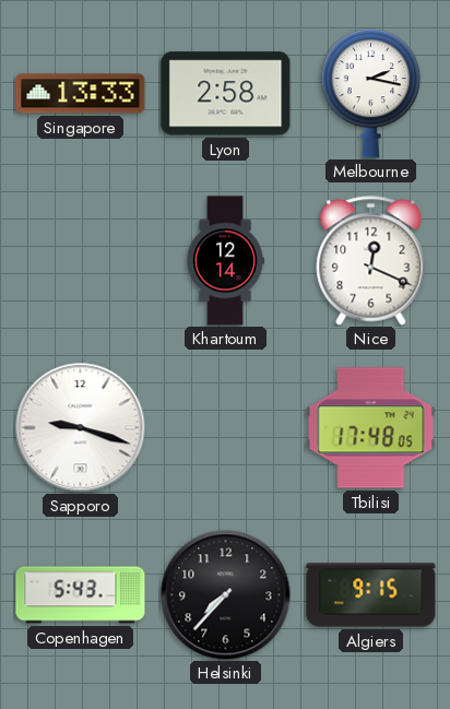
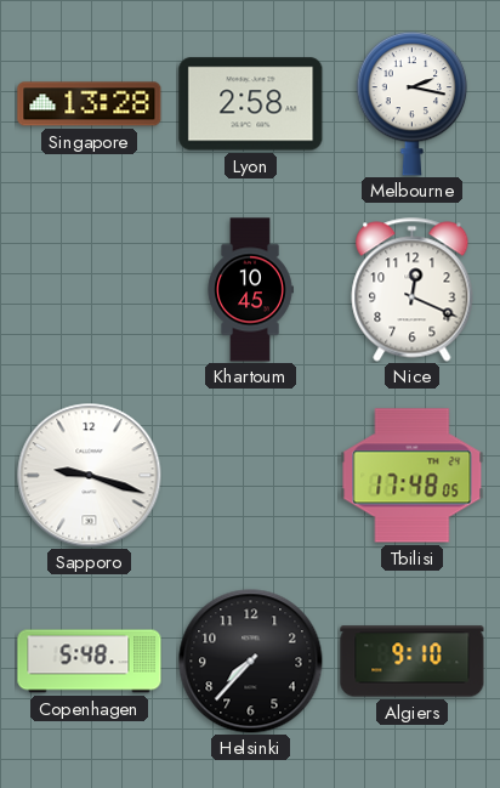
Singapore: 13:33 -> 13:28
Khartoum: 12:14 -> 10:45
Copenhagen: 5:43 -> 5:48
Algiers: 9:15 -> 9:10
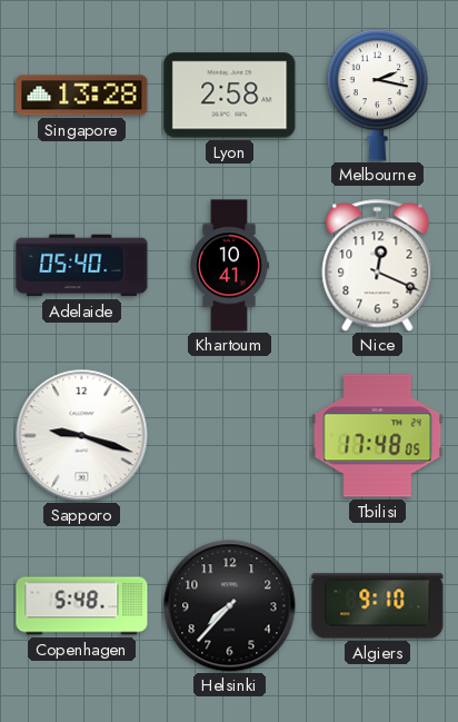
Adelaide: none -> 05:40
Khartoum: 10:45 -> 10:41
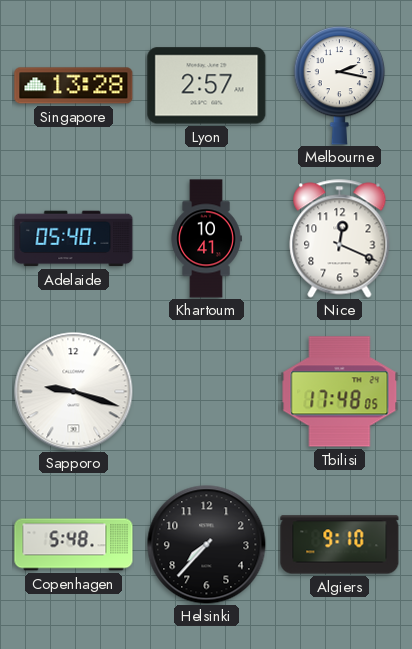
Lyon: 2:58 -> 2:57
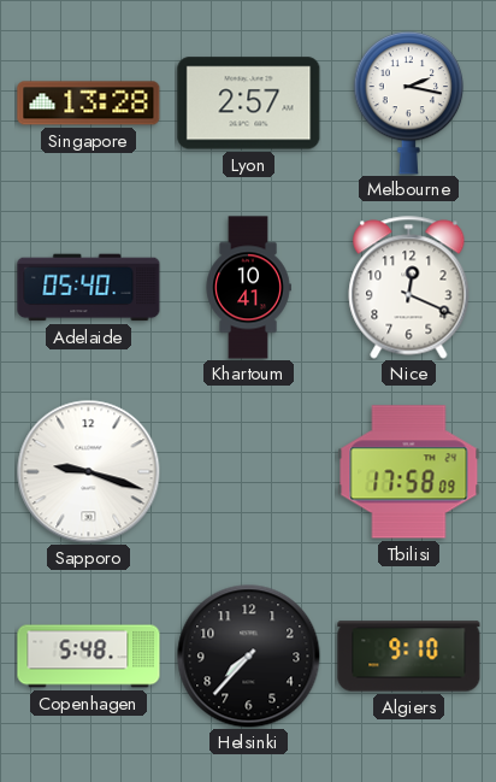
Tbilisi: 17:48 -> 17:58
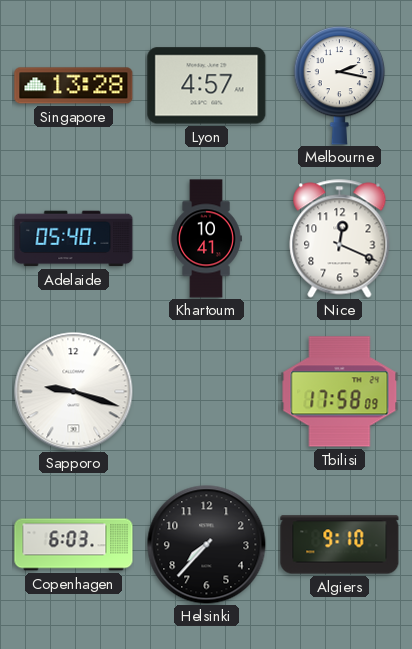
Lyon: 2:57 -> 4:57
Copenhagen: 5:48 -> 6:03
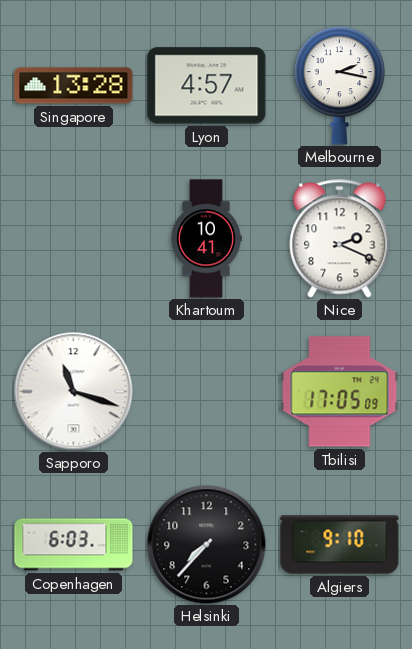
Adelaide: 05:40 -> none
Nice: 12:19 -> 2:19
Sapporo: 9:18 -> 11:18
Tbilisi: 17:58 -> 17:05
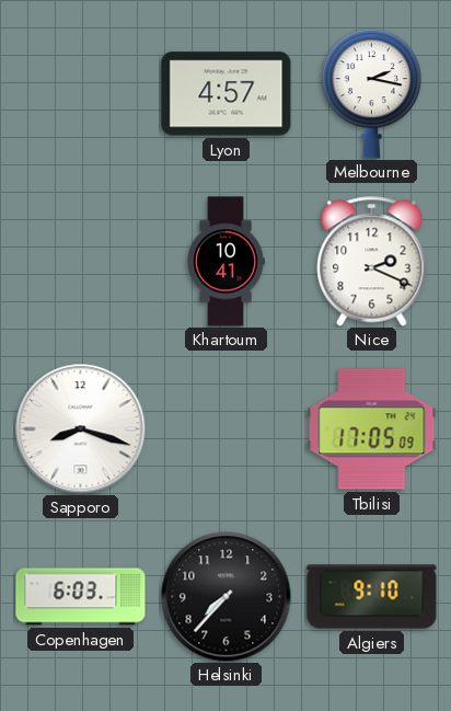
Singapore: 13:28 -> none
Sapporo: 11:18 -> 8:18
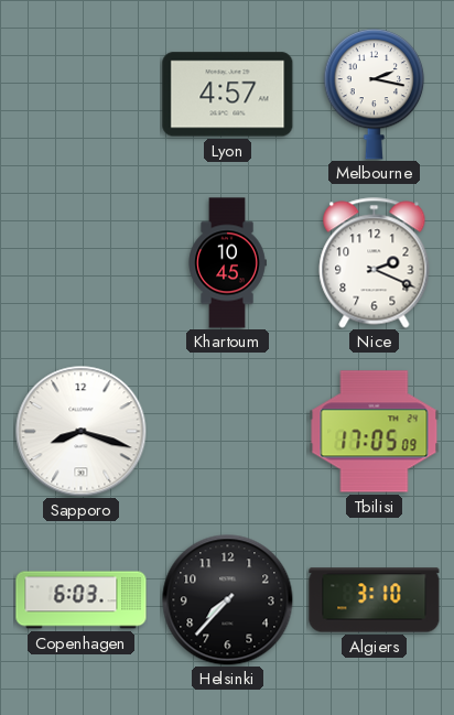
Khartoum: 10:41 -> 10:45
Algiers: 9:10 -> 3:10
